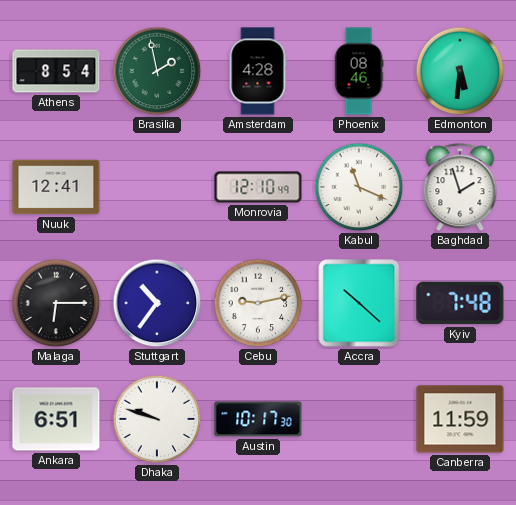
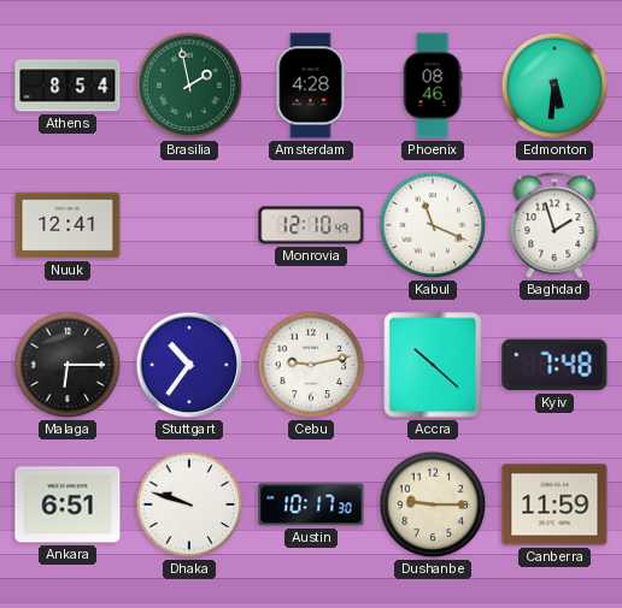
Dushanbe: none -> 9:15
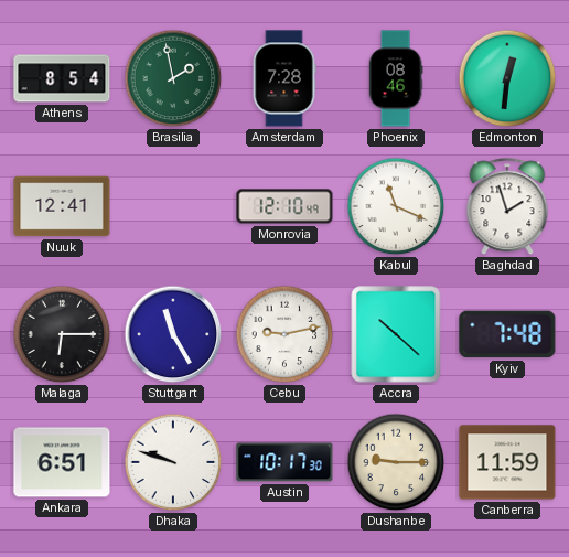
Amsterdam: 4:28 -> 7:28
Edmonton: 5:31 -> 12:31
Stuttgart: 10:36 -> 11:25
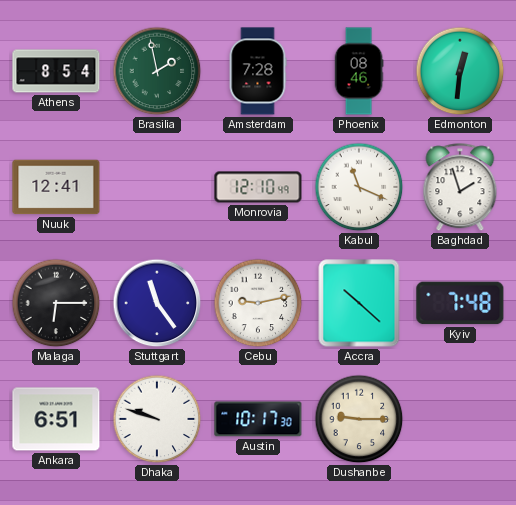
Stuttgart: 11:25 -> 11:24
Canberra: 11:59 -> none
